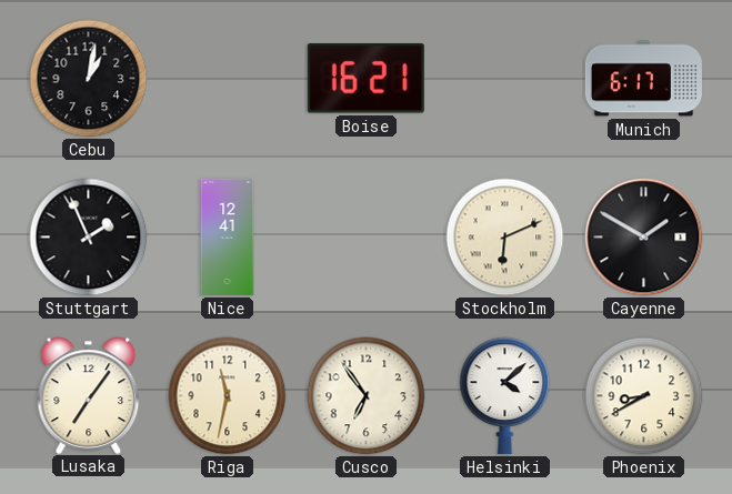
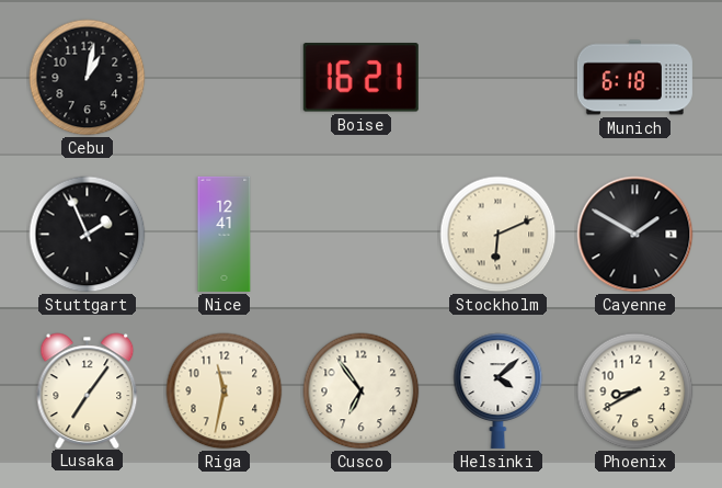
Munich: 6:17 -> 6:18
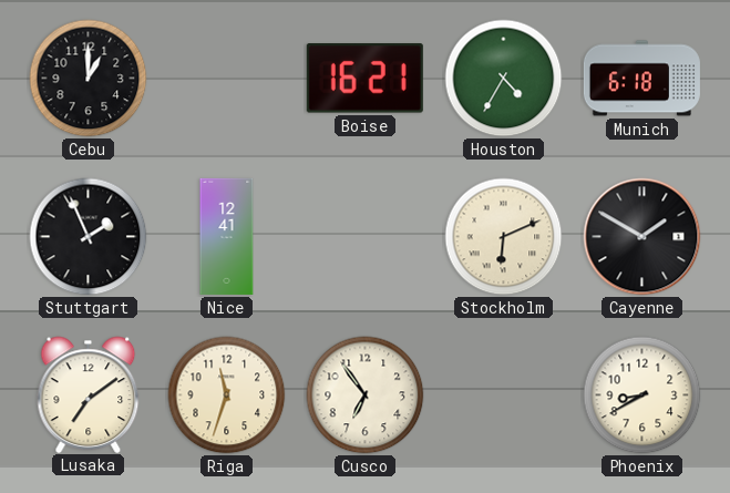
Cebu: 1:02 -> 1:00
Houston: none -> 4:35
Lusaka: 7:06 -> 7:09
Riga: 11:32 -> 11:33
Helsinki: 4:08 -> none
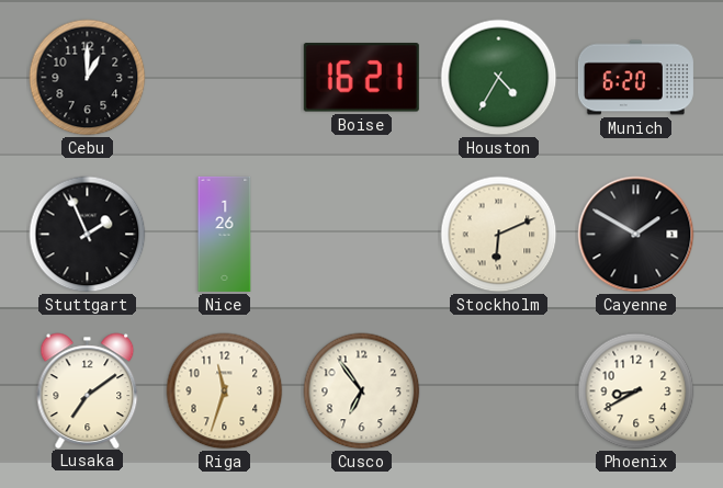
Munich: 6:18 -> 6:20
Nice: 12:41 -> 1:26
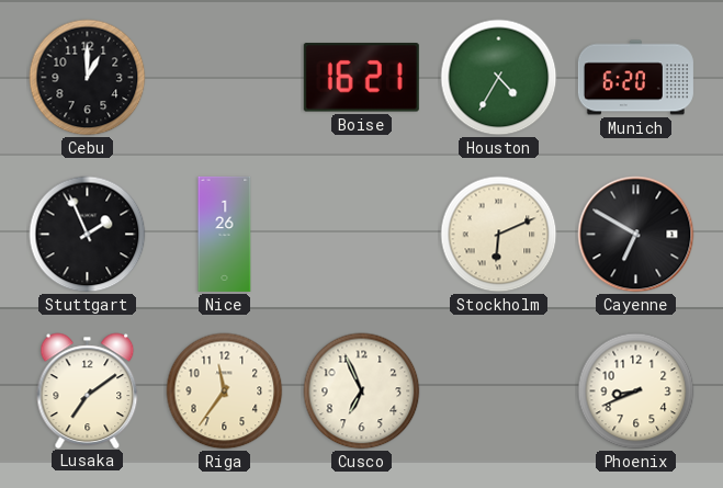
Cayenne: 1:50 -> 6:50
Riga: 11:33 -> 11:36
Cusco: 6:54 -> 6:56
Phoenix: 8:40 -> 8:41
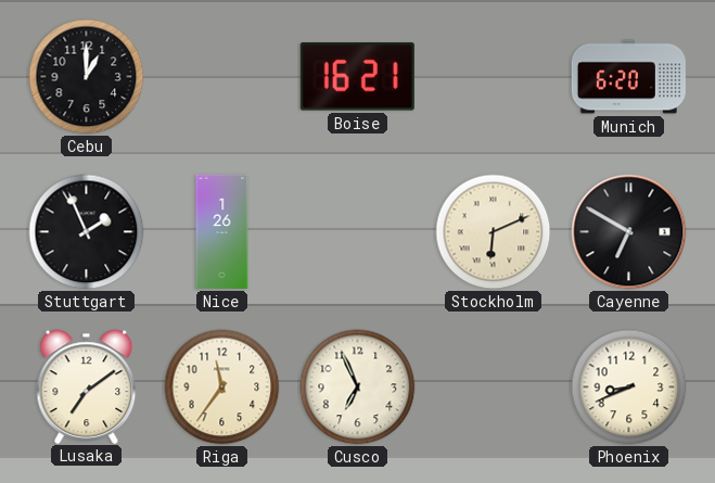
Houston: 4:35 -> none
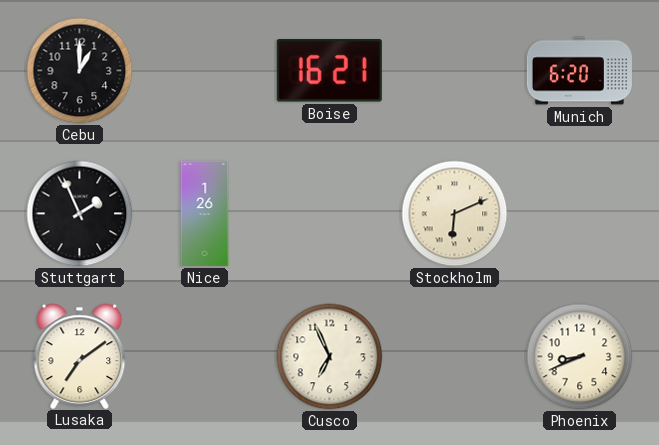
Cayenne: 6:50 -> none
Riga: 11:36 -> none
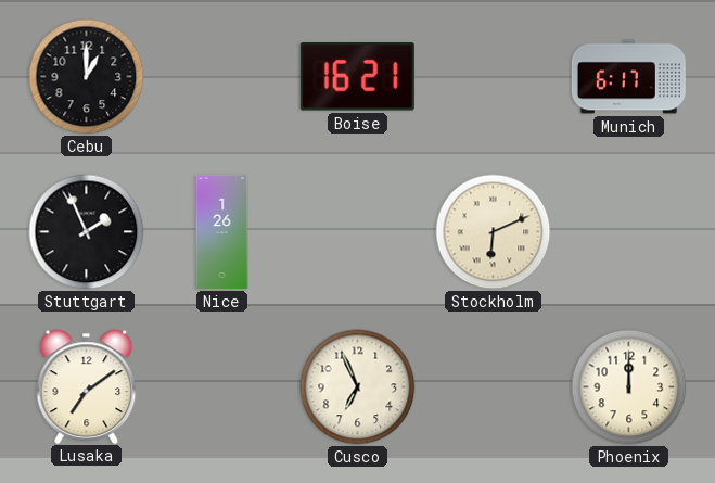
Munich: 6:20 -> 6:17
Phoenix: 8:41 -> 12:00
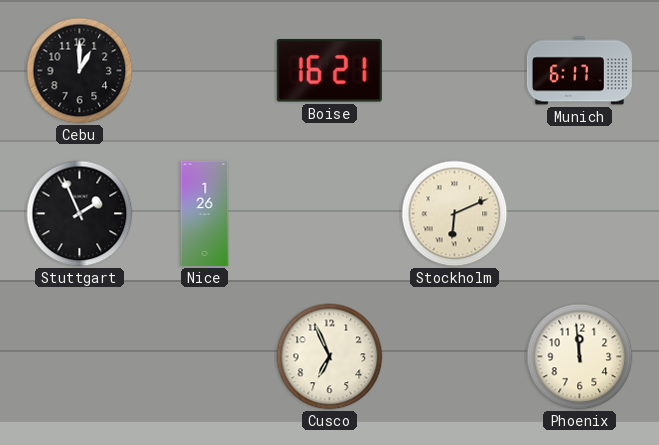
Lusaka: 7:09 -> none
Phoenix: 12:00 -> 11:59
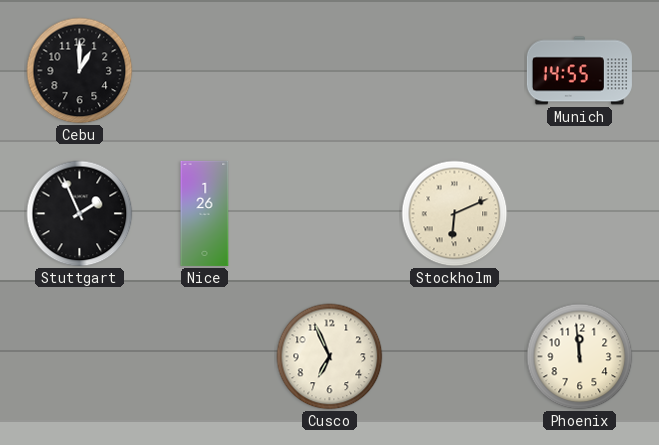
Boise: 16:21 -> none
Munich: 6:17 -> 14:55
